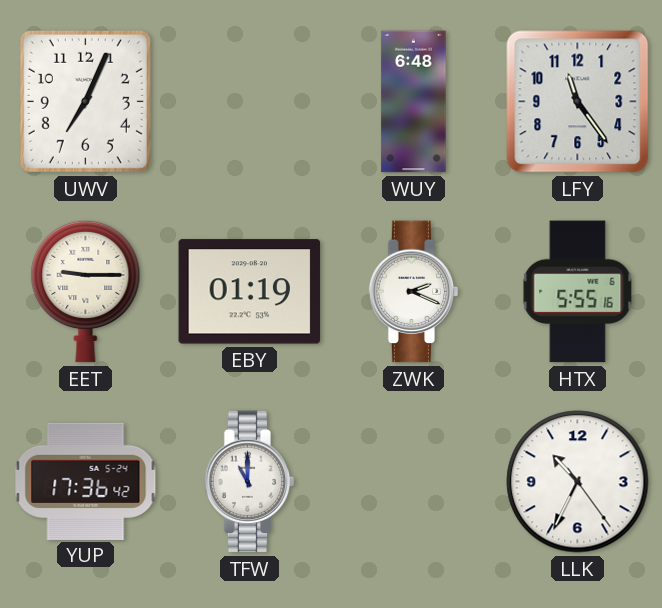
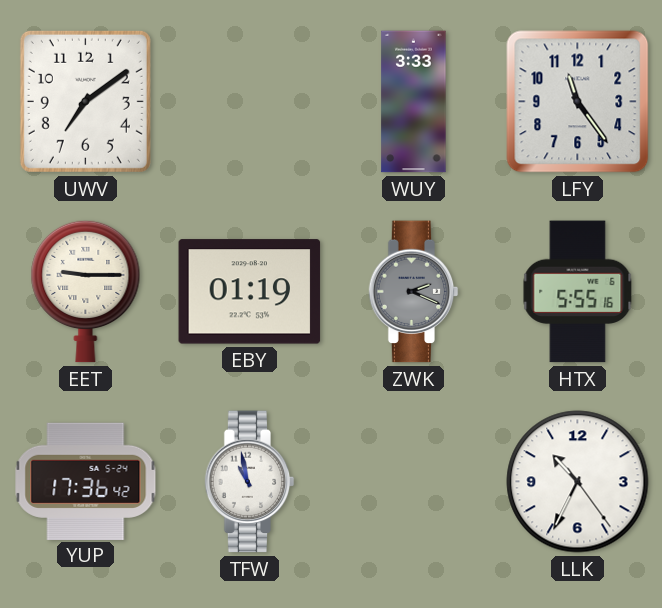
UWV: 7:04 -> 7:09
WUY: 6:48 -> 3:33
ZWK dial: white -> grey
TFW: 11:00 -> 10:58
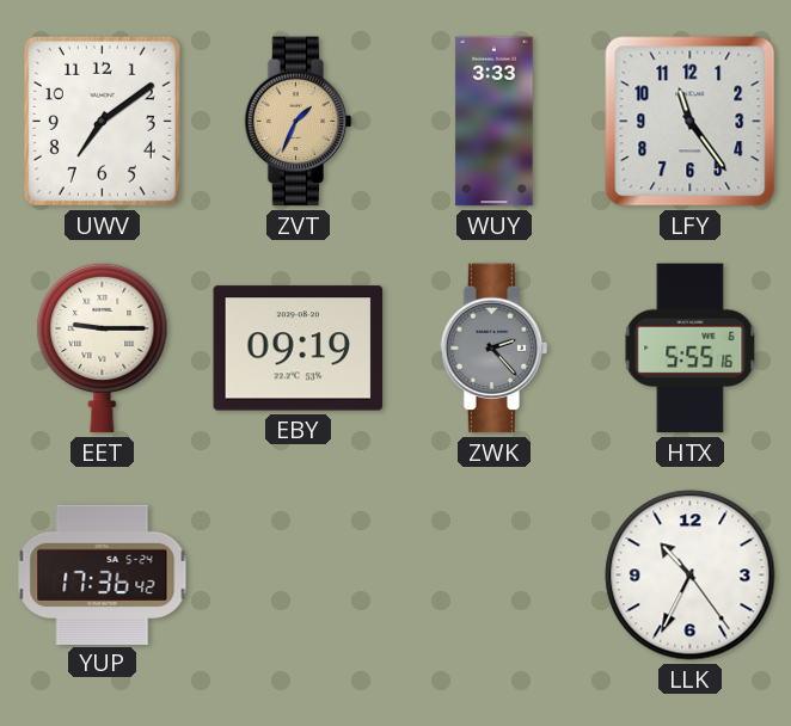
ZVT: none -> 1:34
EBY: 01:19 -> 09:19
ZWK: 2:19 -> 2:23
TFW: 10:58 -> none
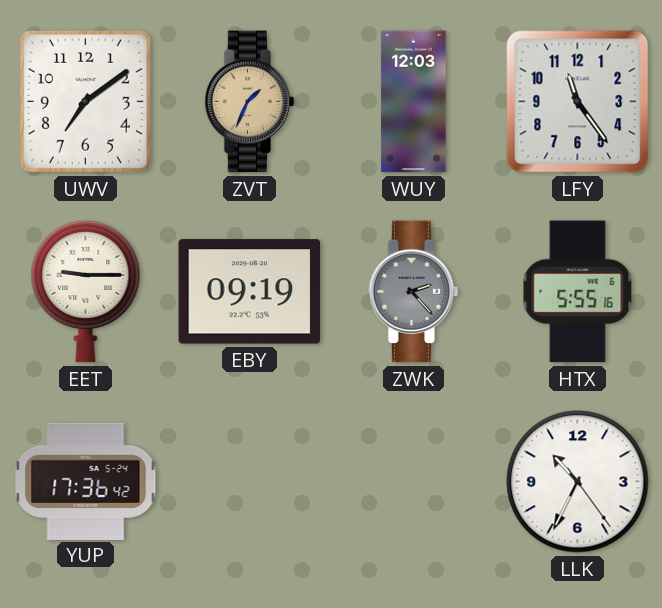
WUY: 3:33 -> 12:03
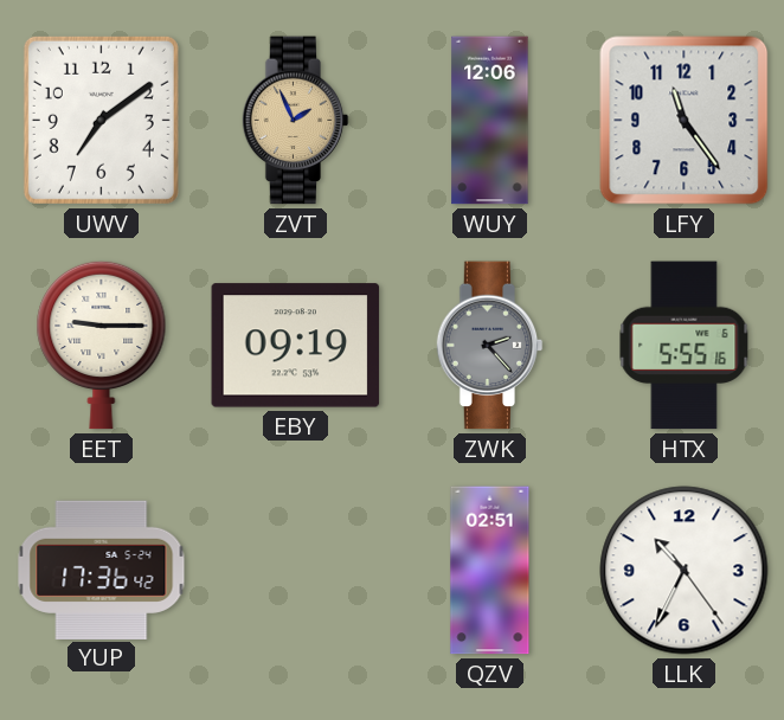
ZVT: 1:34 -> 1:56
WUY: 12:03 -> 12:06
QZV: none -> 02:51
